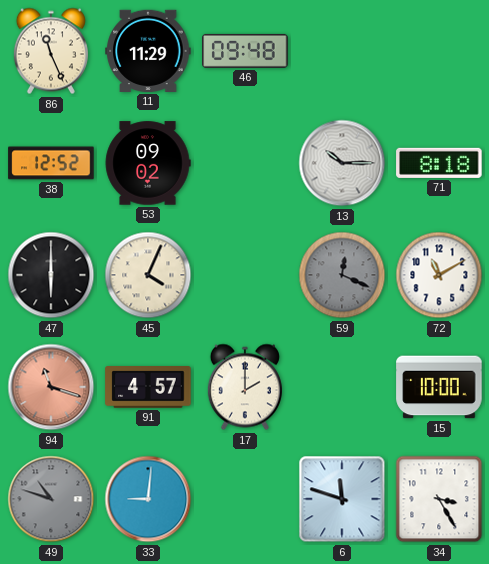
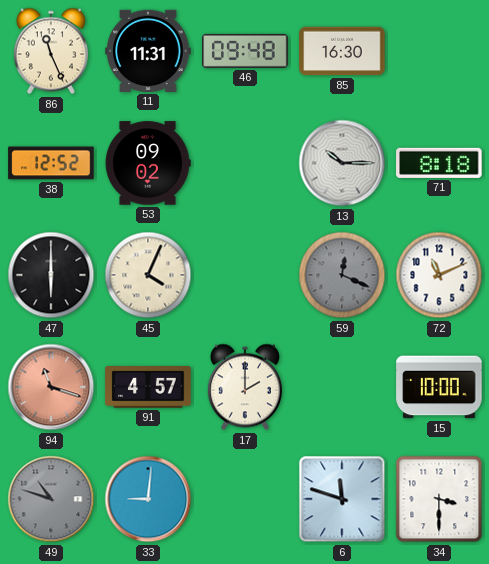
11: 11:29 -> 11:31
85: none -> 16:30
72: 11:10 -> 11:11
34: 3:25 -> 3:30
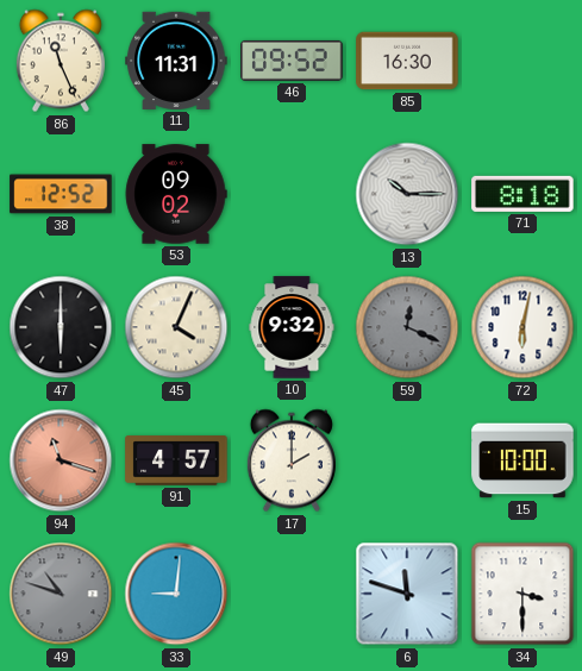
46: 09:48 -> 09:52
10: none -> 9:32
72: 11:11 -> 6:02
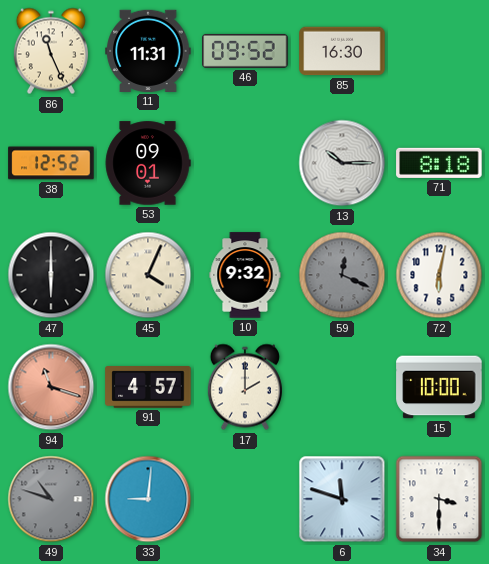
53: 09:02 -> 09:01
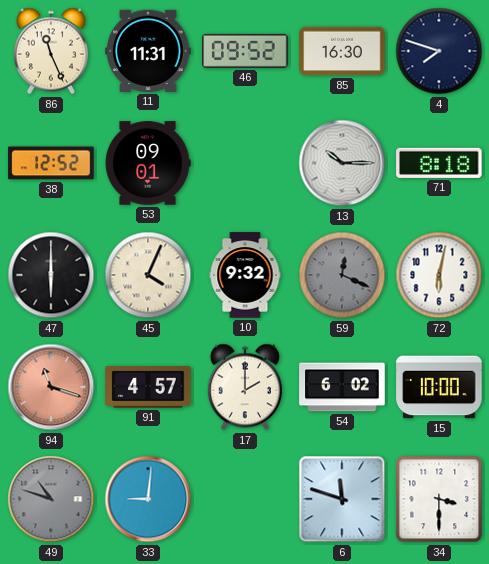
4: none -> 7:48
54: none -> 6:02
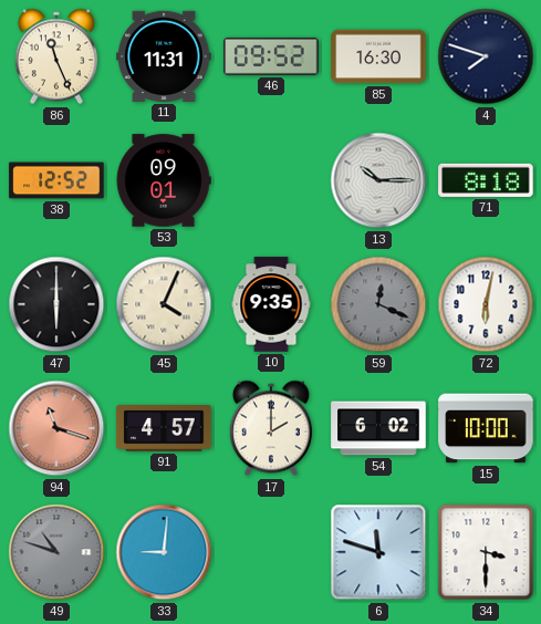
10: 9:32 -> 9:35
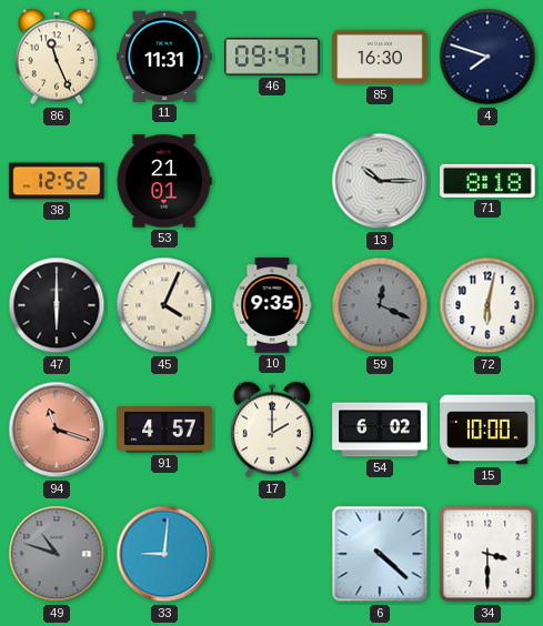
46: 09:52 -> 09:47
53: 09:01 -> 21:01
6: 11:48 -> 4:22
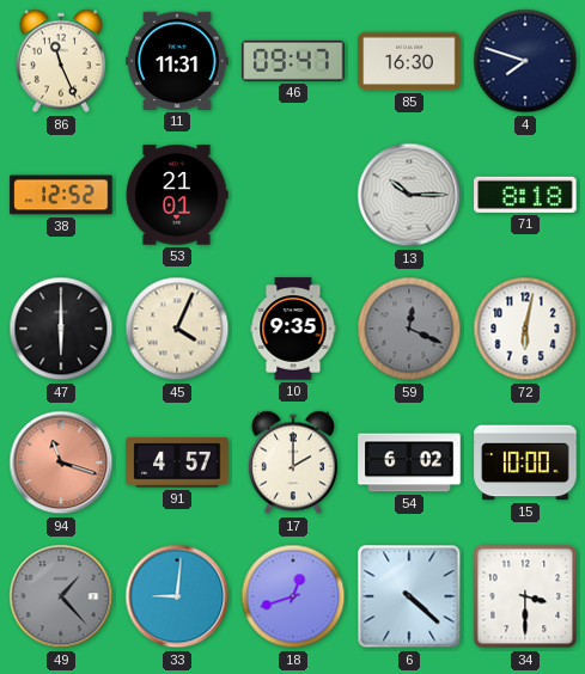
49: 10:48 -> 1:23
18: none -> 12:42
